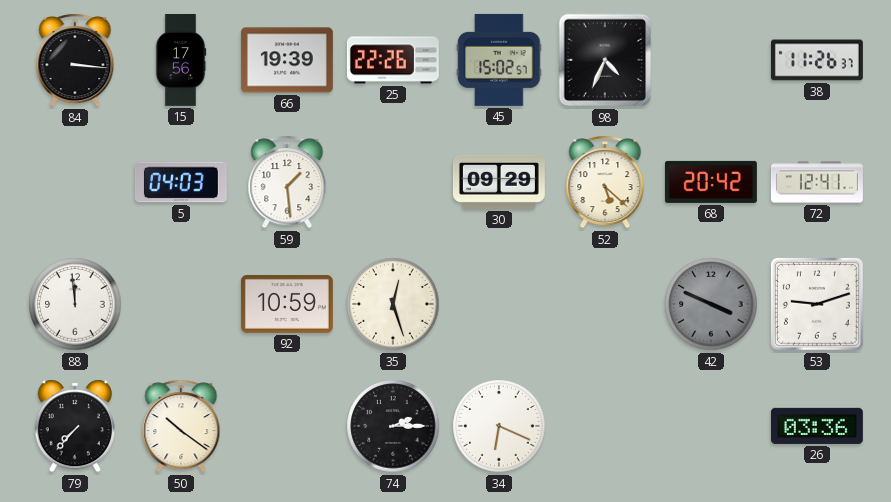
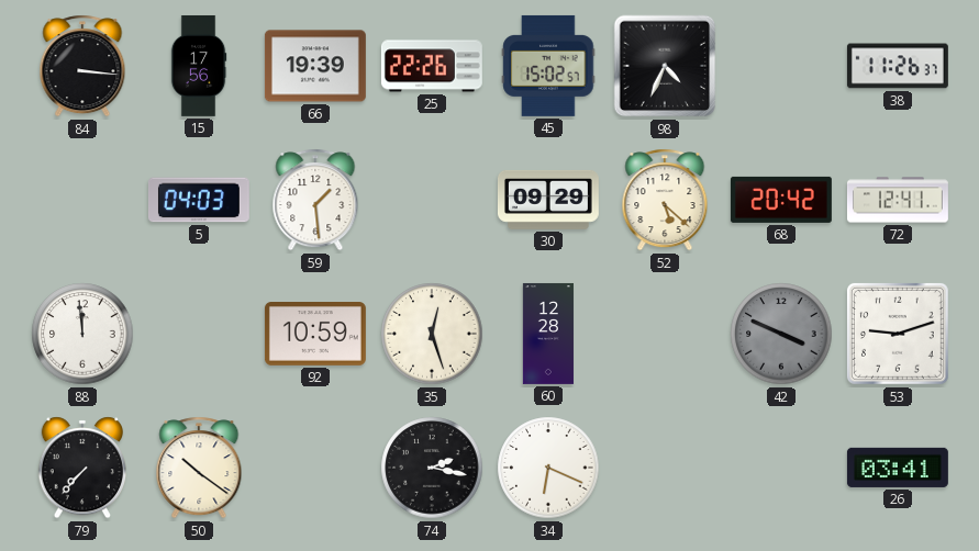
60: none -> 12:28
74: 2:15 -> 2:17
26: 03:36 -> 03:41
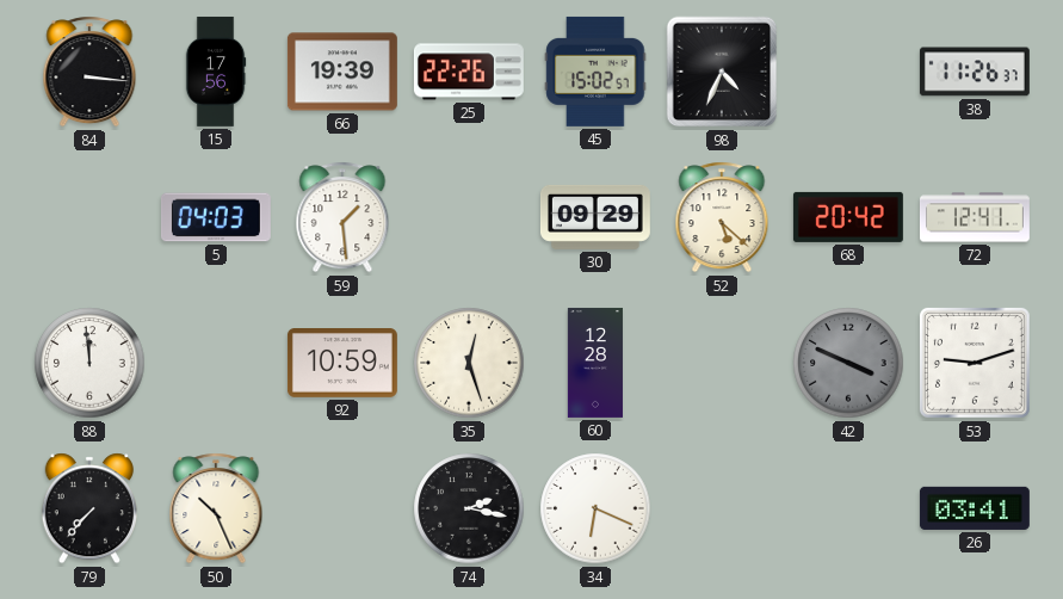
50: 10:21 -> 10:26
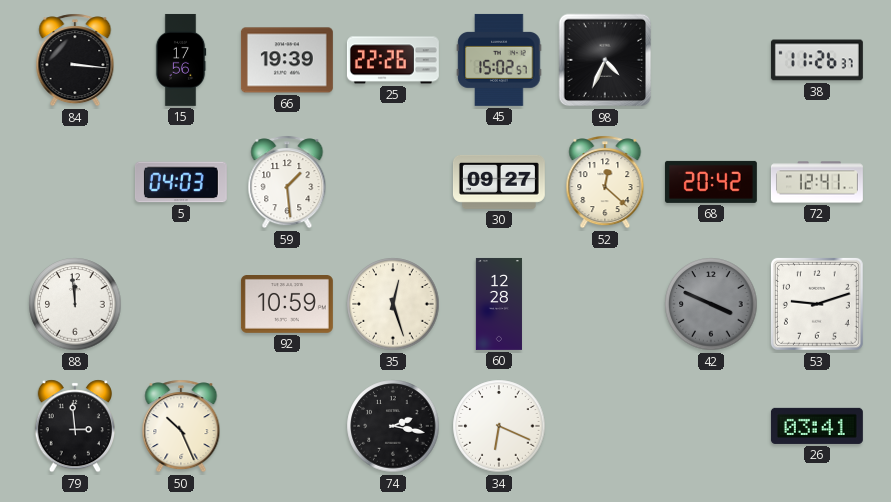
30: 09:29 -> 09:27
52: 5:22 -> 12:22
79: 7:37 -> 2:59
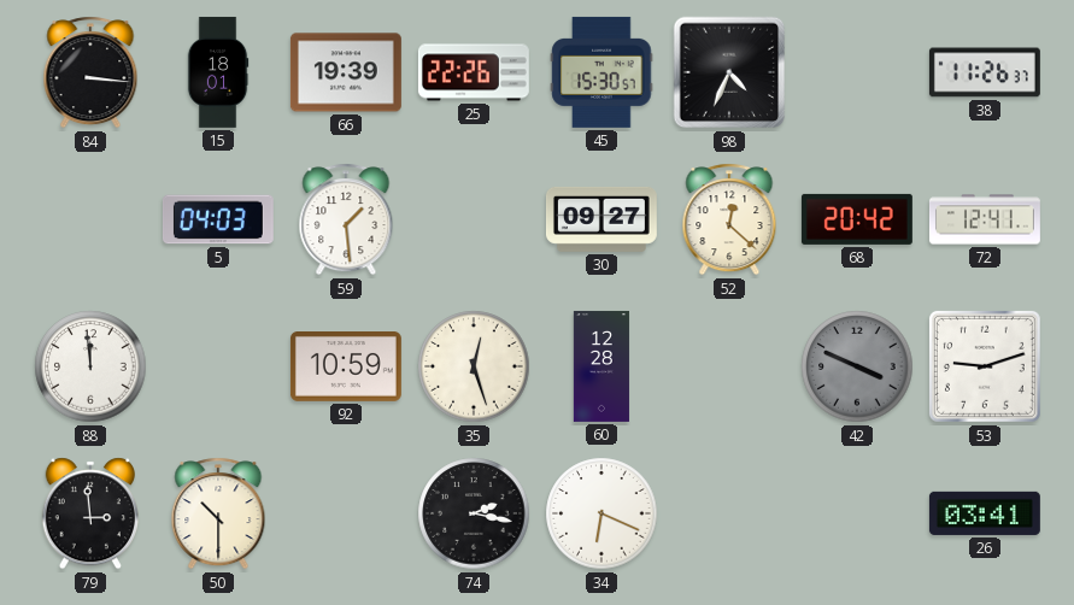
15: 17:56 -> 18:01
45: 15:02 -> 15:30
50: 10:26 -> 10:30
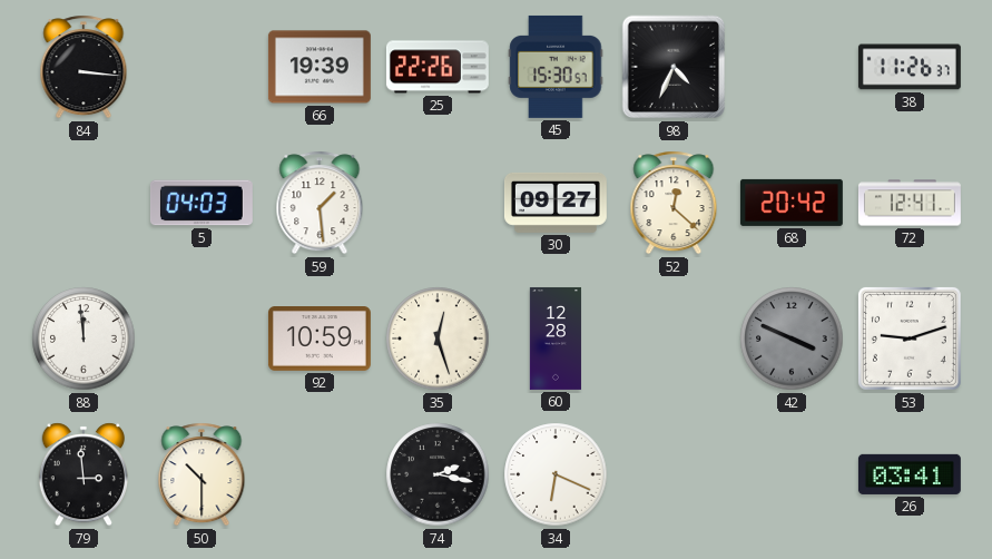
15: 18:01 -> none
